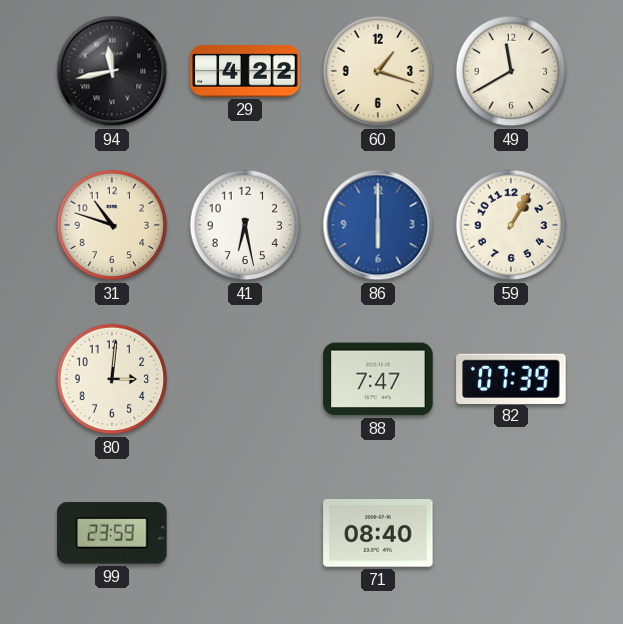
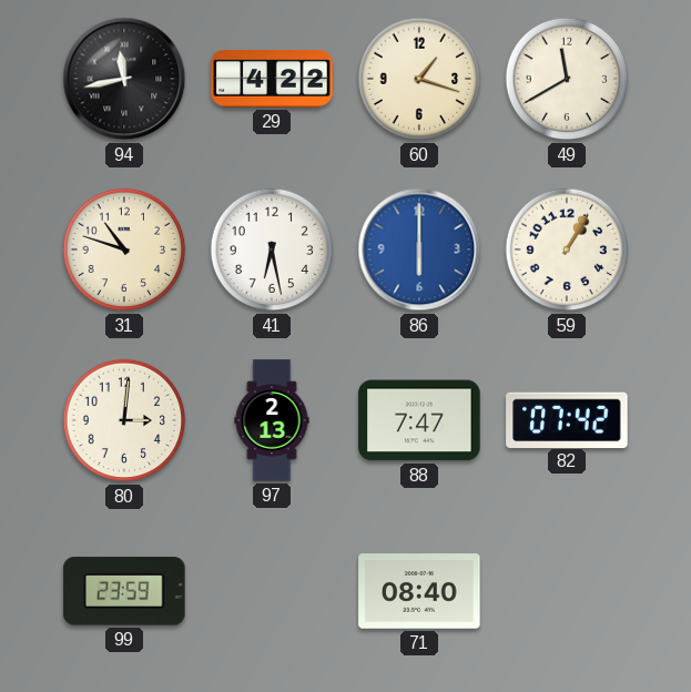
97: none -> 2:13
82: 07:39 -> 07:42
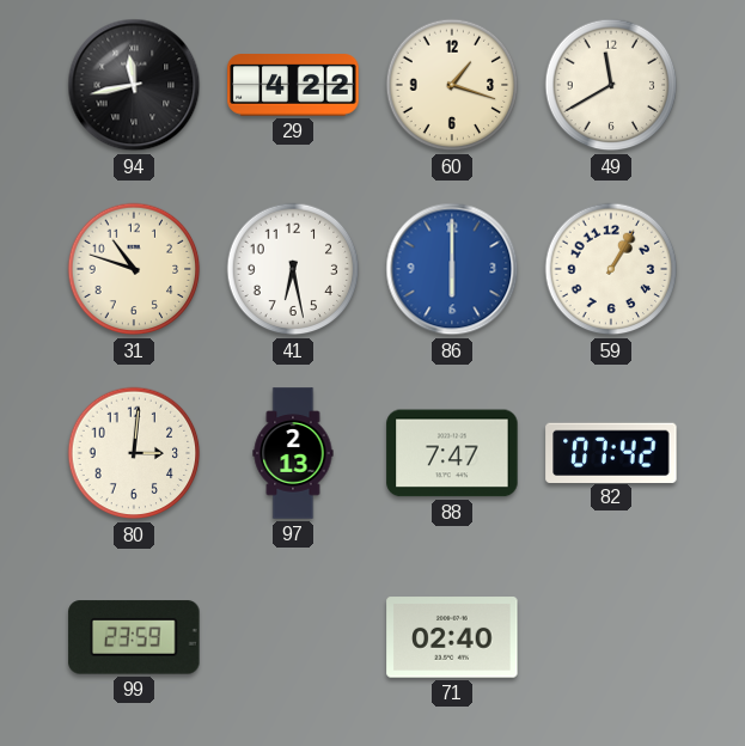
71: 08:40 -> 02:40
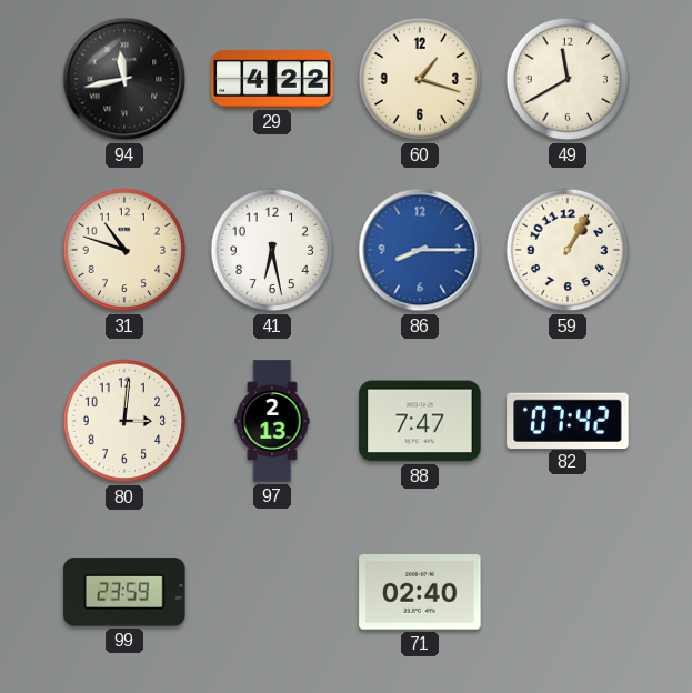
86: 6:00 -> 8:15
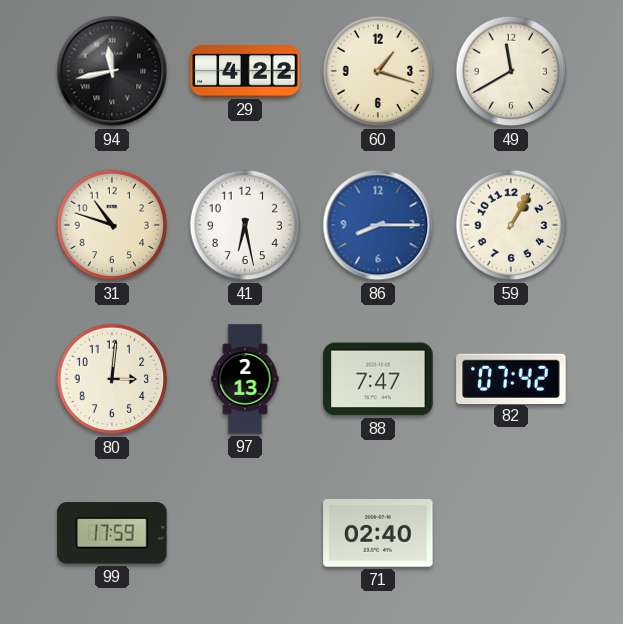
99: 23:59 -> 17:59
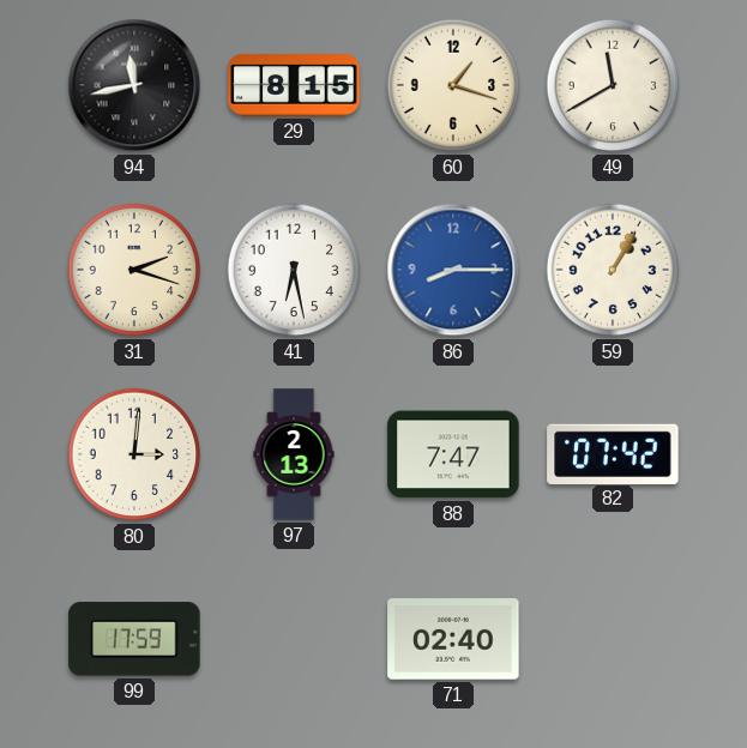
29: 4:22 -> 8:15
31: 10:48 -> 2:18
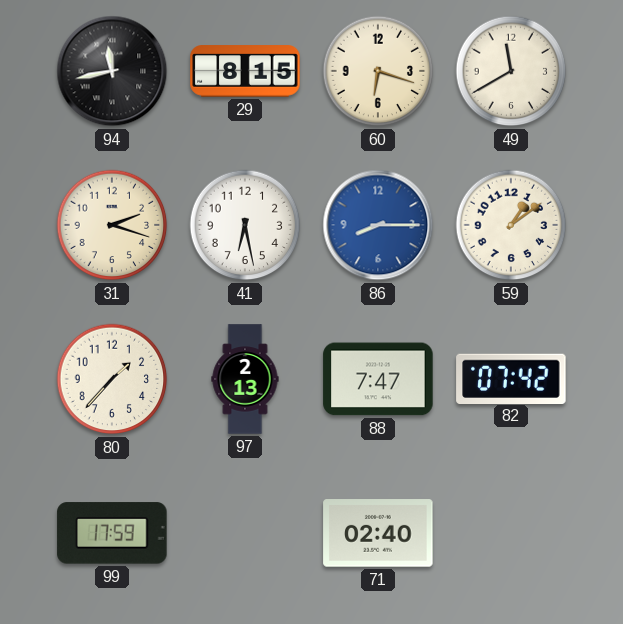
60: 1:18 -> 6:18
59: 1:05 -> 1:09
80: 3:01 -> 1:37
